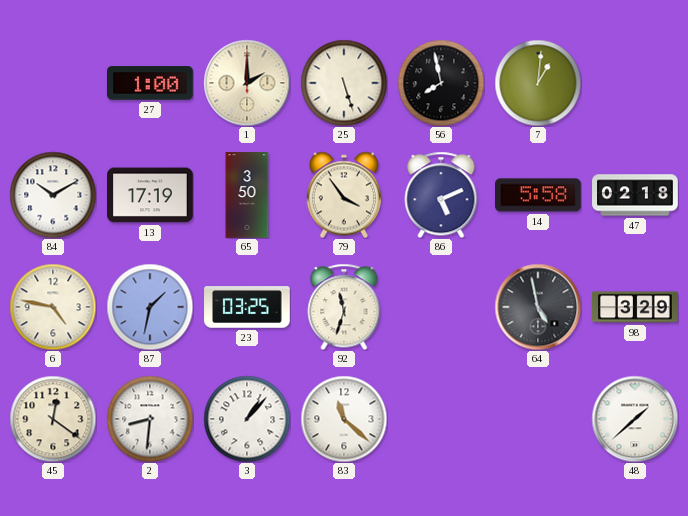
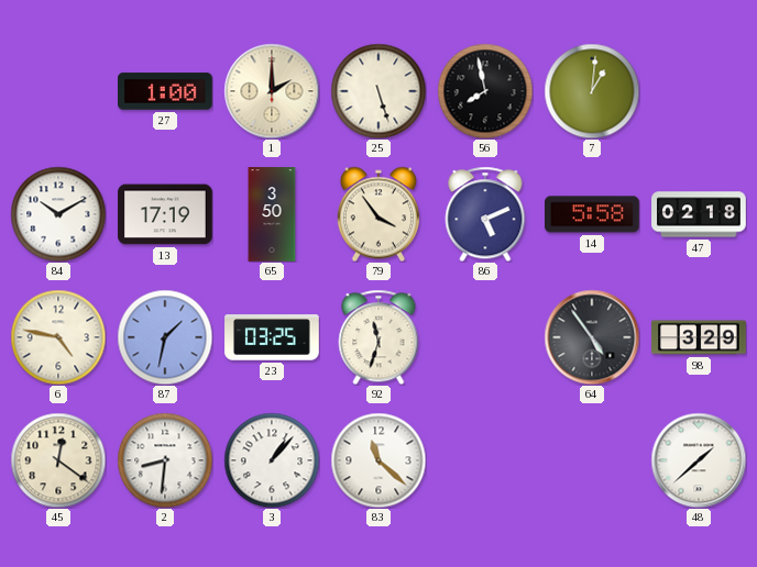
64: 4:58 -> 4:54
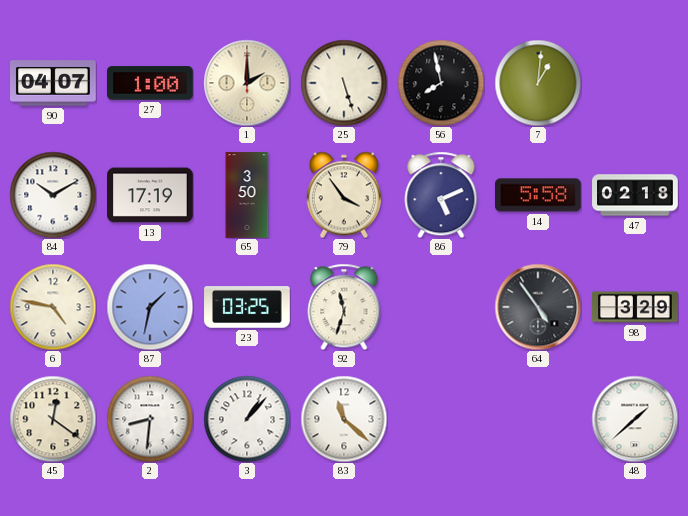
90: none -> 04:07
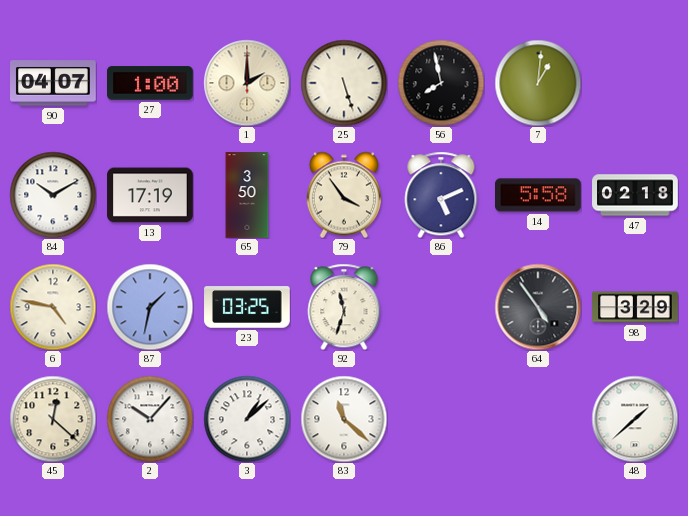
45: 12:21 -> 12:22
2: 8:31 -> 10:07
3: 1:07 -> 1:08
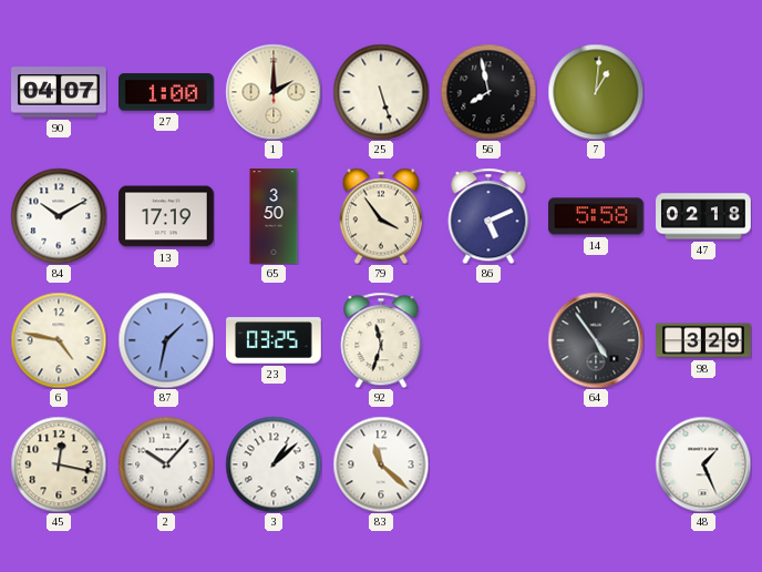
45: 12:22 -> 12:17
48: 1:38 -> 1:26
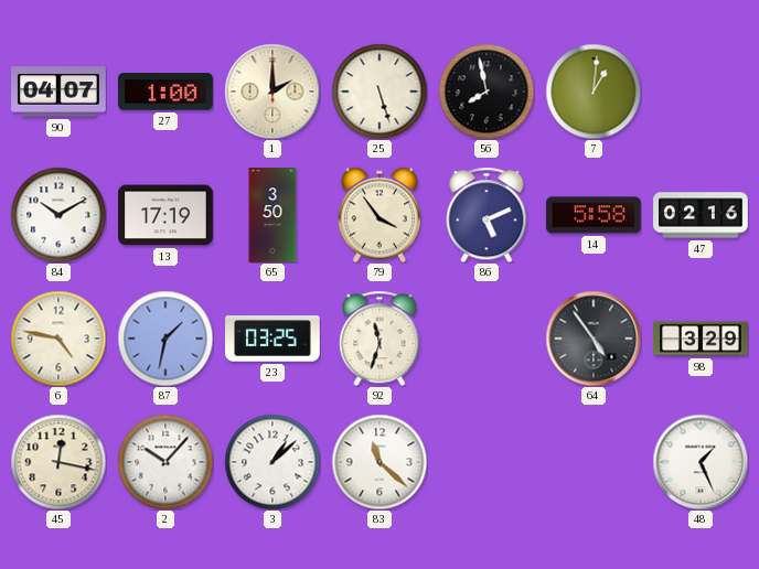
47: 02:18 -> 02:16
